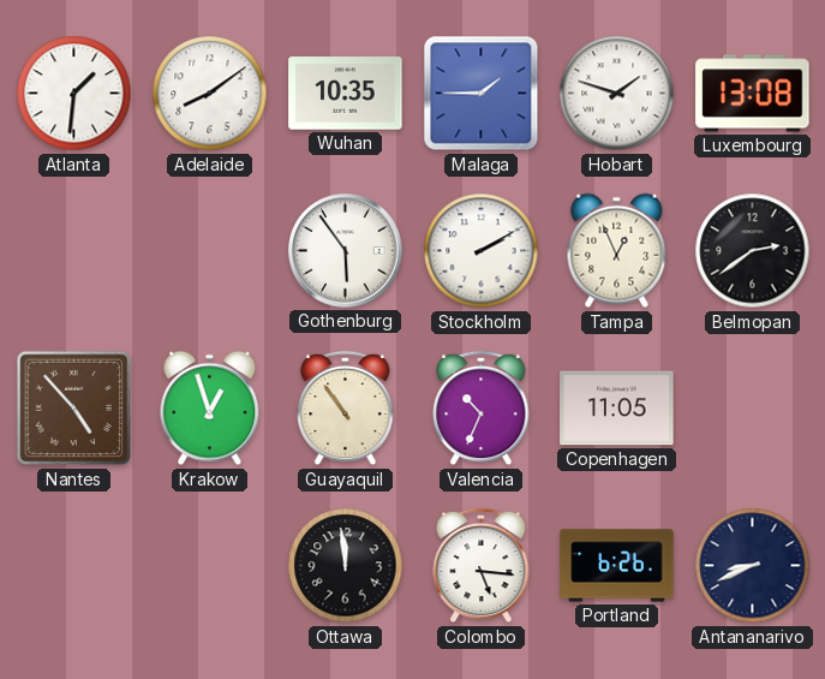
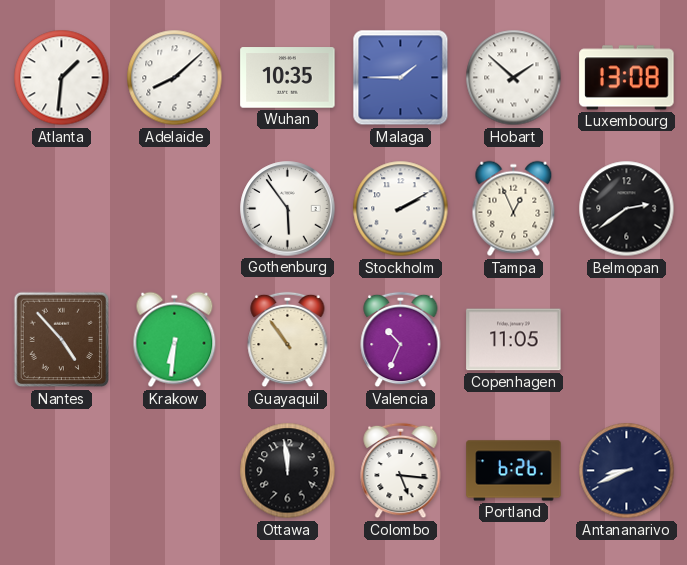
Adelaide: 8:09 -> 8:08
Hobart: 1:48 -> 1:52
Krakow: 12:57 -> 6:31
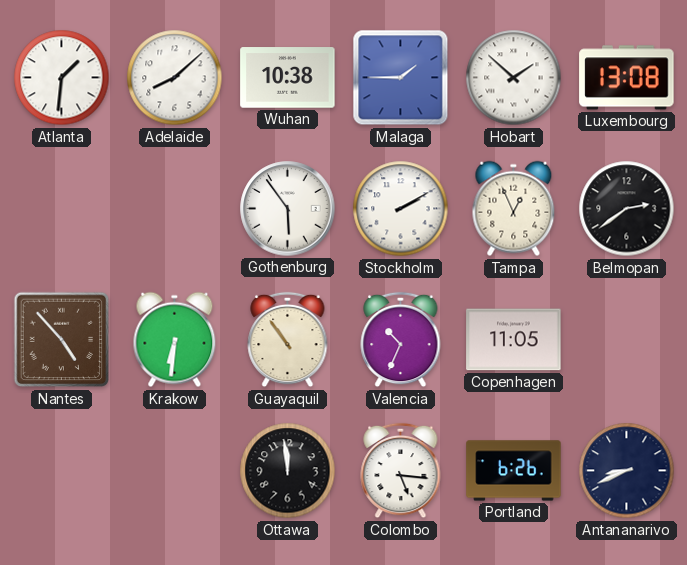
Wuhan: 10:35 -> 10:38
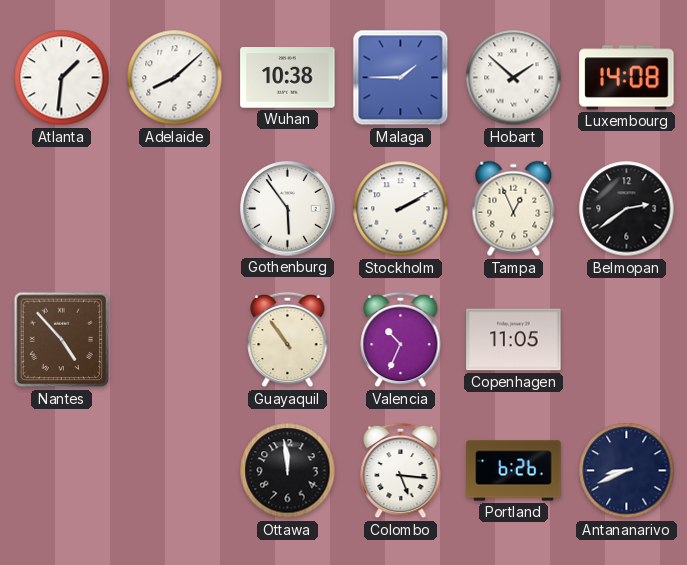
Luxembourg: 13:08 -> 14:08
Krakow: 6:31 -> none
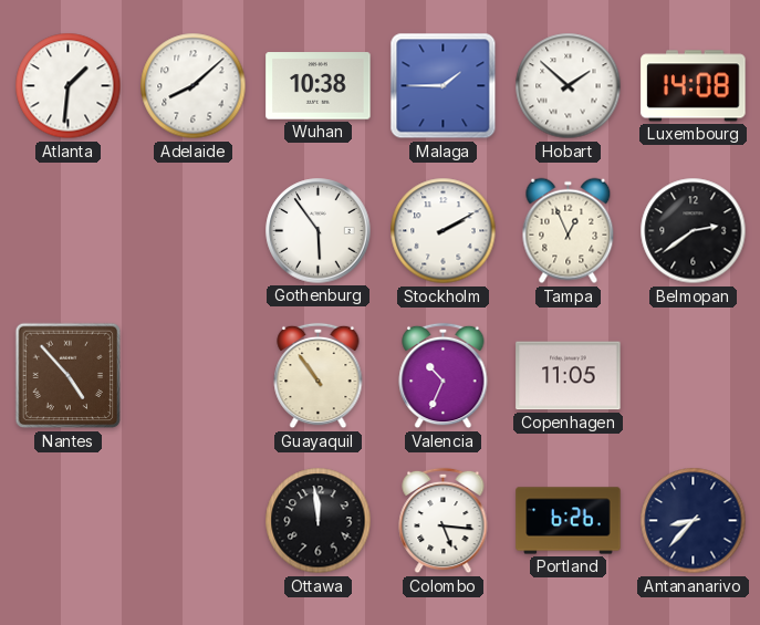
Antananarivo: 8:41 -> 8:37
